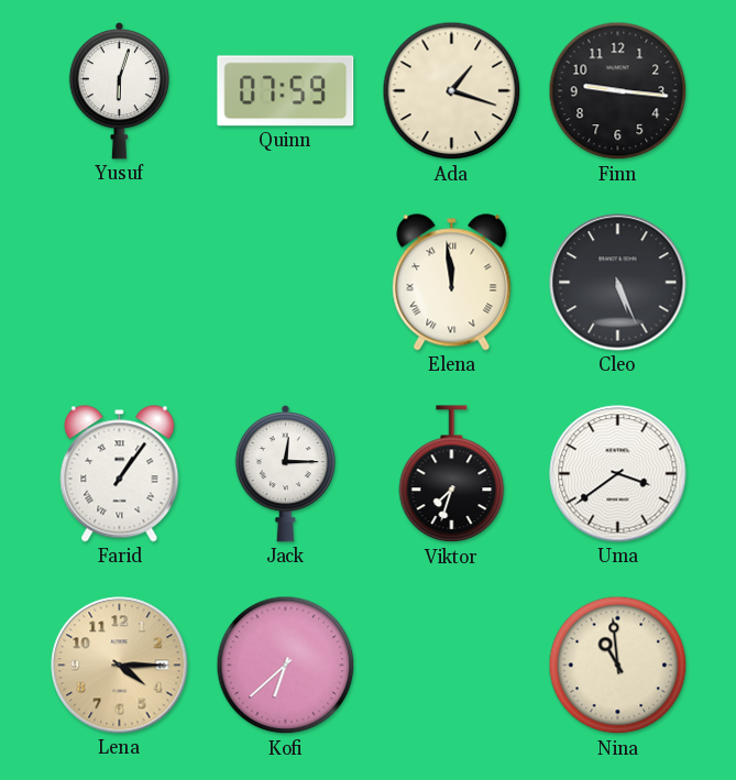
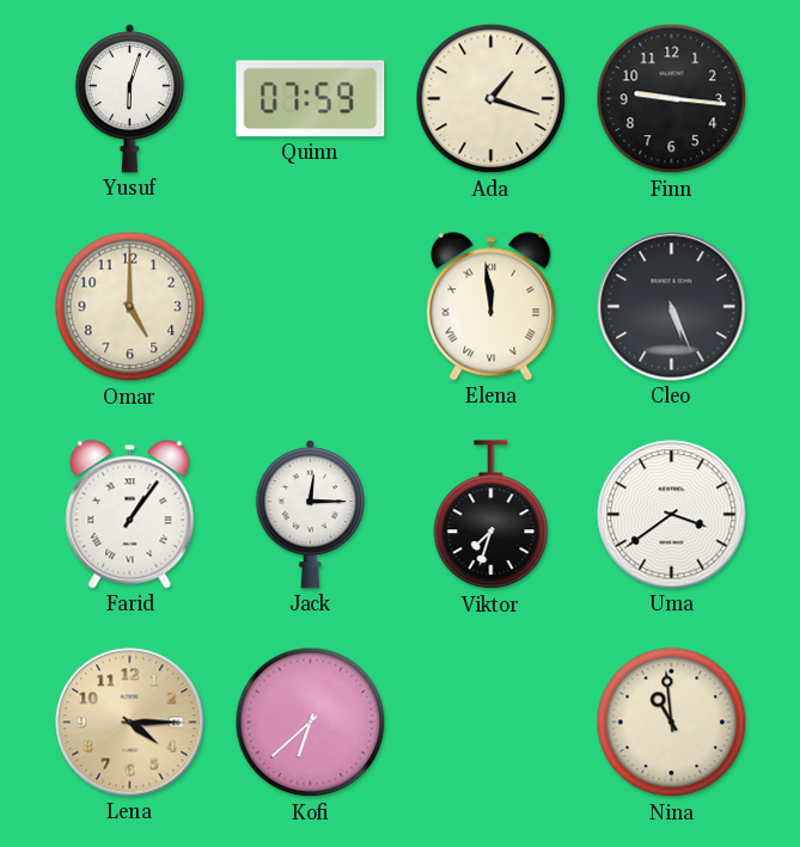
Omar: none -> 5:00
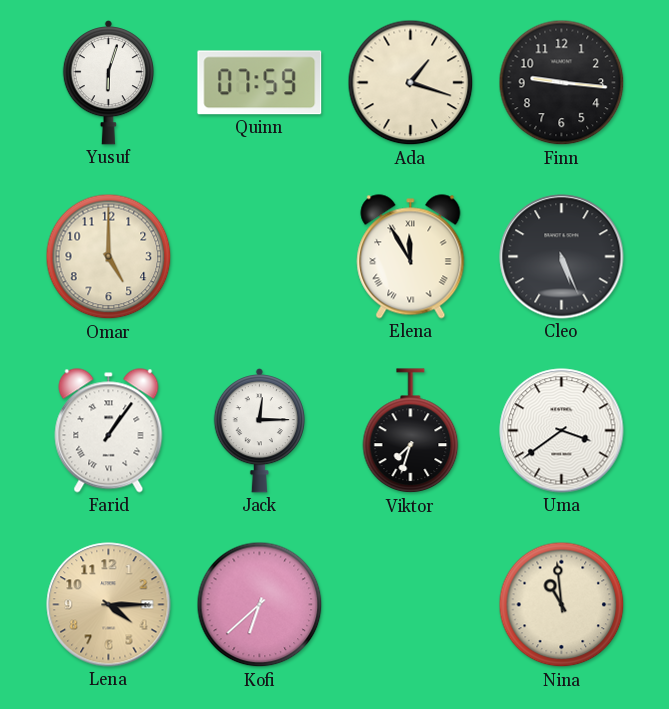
Elena: 11:59 -> 11:55
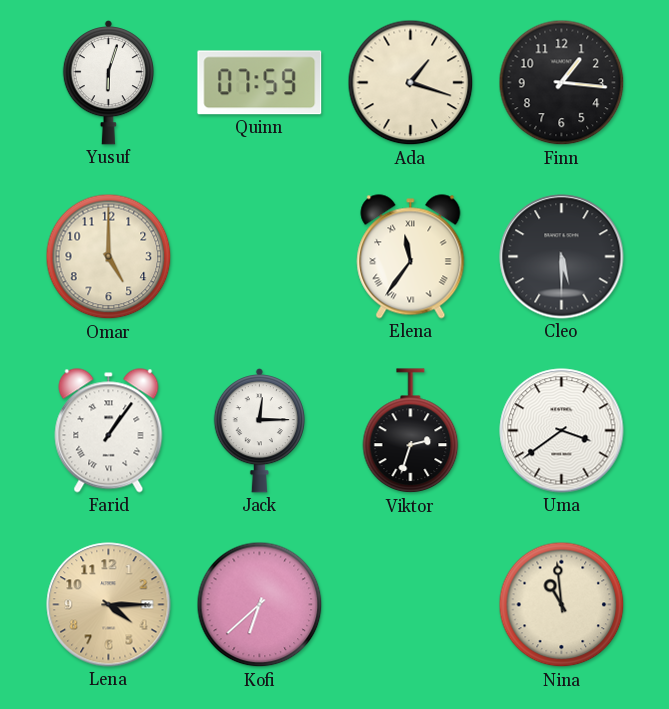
Finn: 9:16 -> 1:16
Elena: 11:55 -> 11:36
Cleo: 5:26 -> 5:30
Viktor: 7:33 -> 2:33
